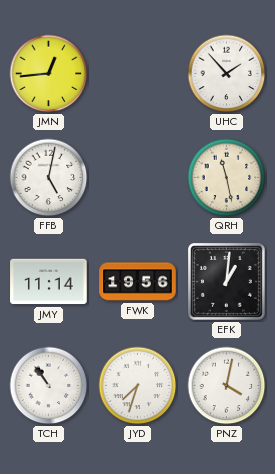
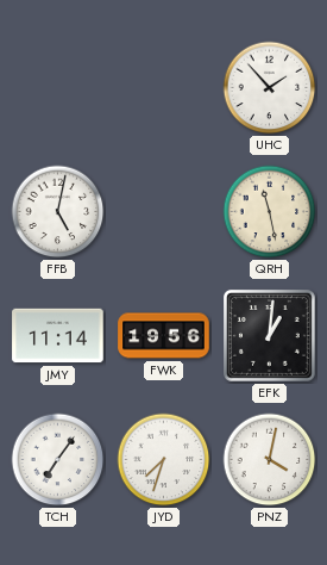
JMN: 12:44 -> none
TCH: 10:54 -> 7:06
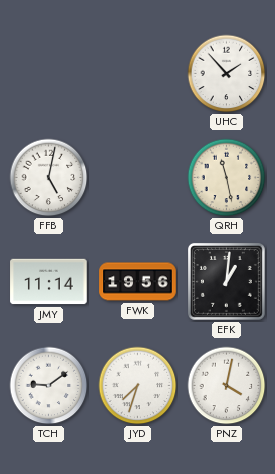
TCH: 7:06 -> 9:09
